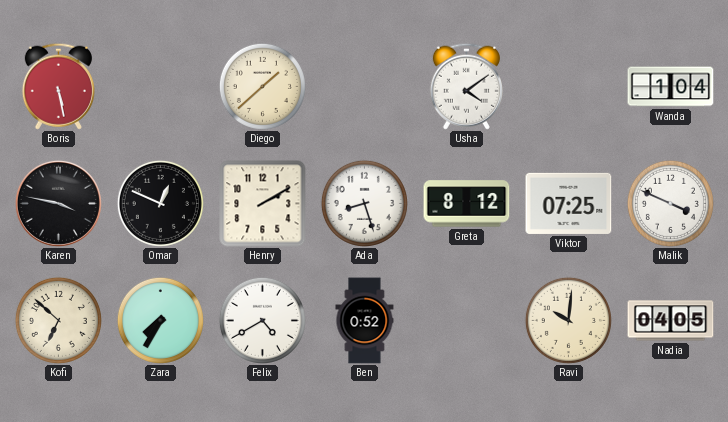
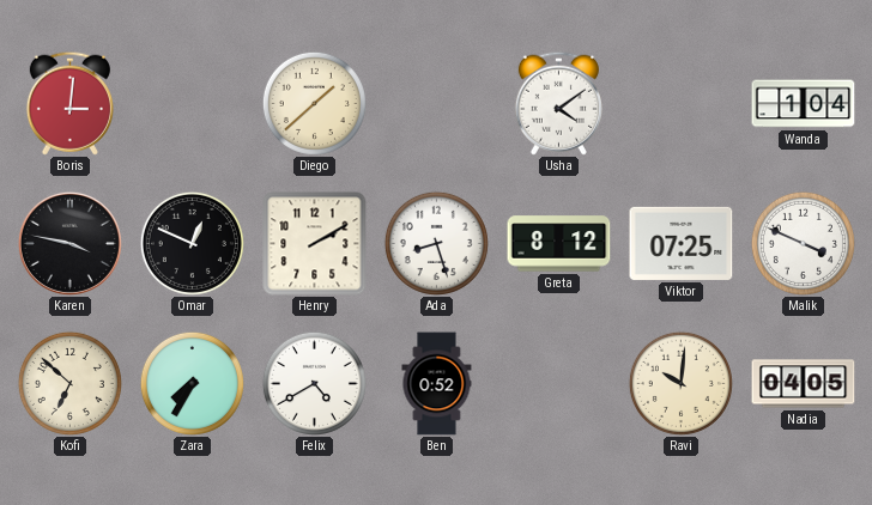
Boris: 5:28 -> 3:01
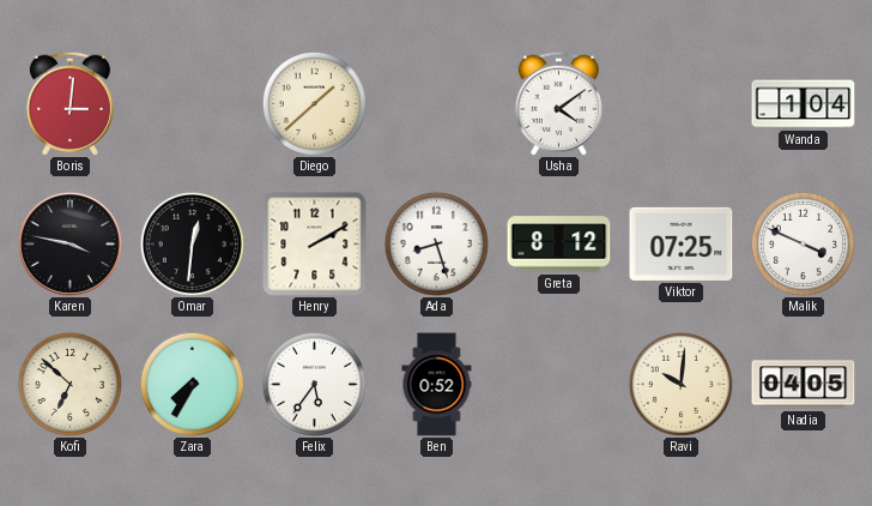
Omar: 12:49 -> 12:31
Felix: 4:40 -> 5:36
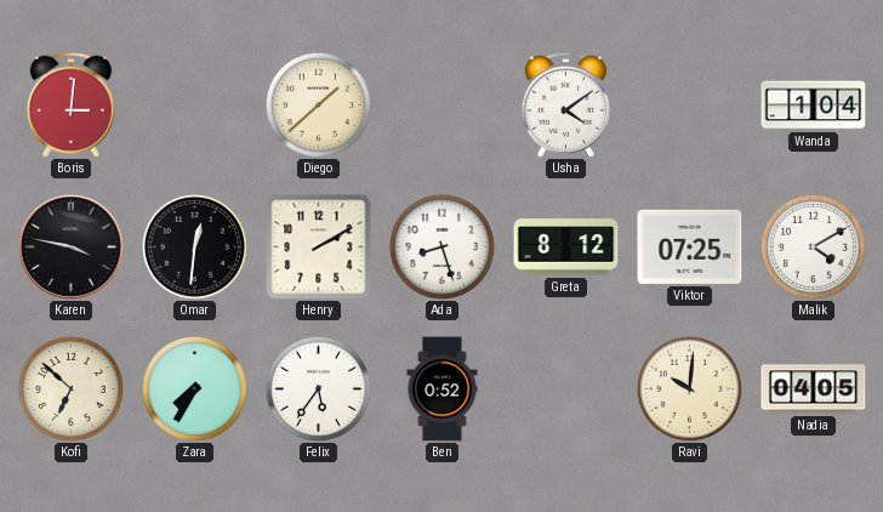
Malik: 3:49 -> 4:10
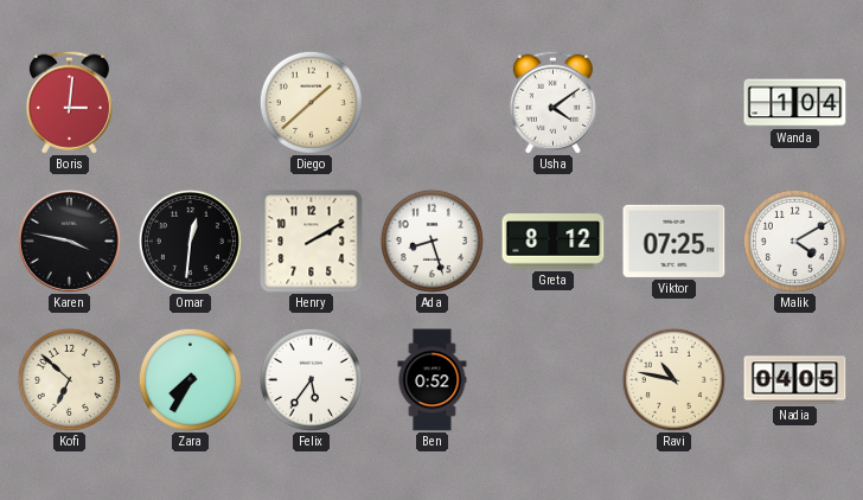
Ravi: 10:01 -> 10:47
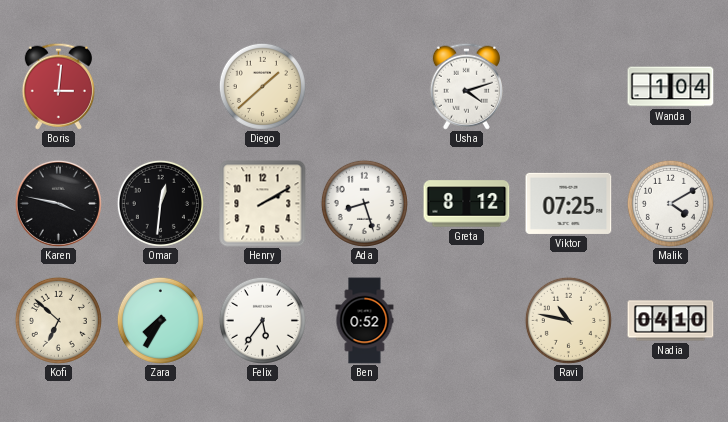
Usha: 4:09 -> 4:12
Nadia: 04:05 -> 04:10
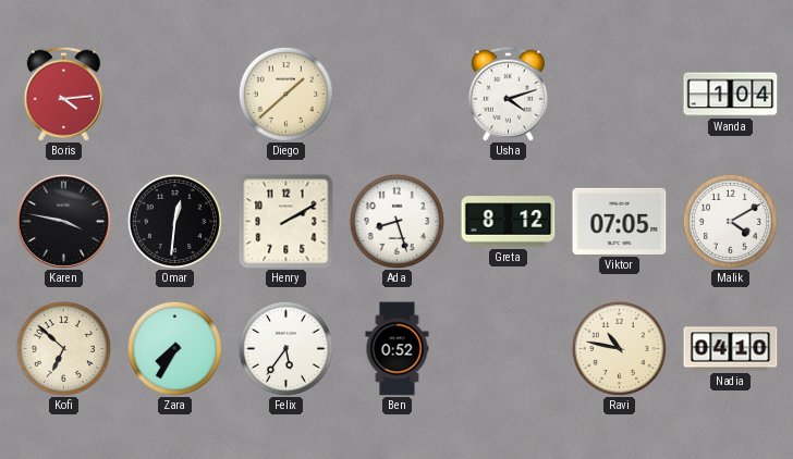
Boris: 3:01 -> 4:14
Viktor: 07:25 -> 07:05
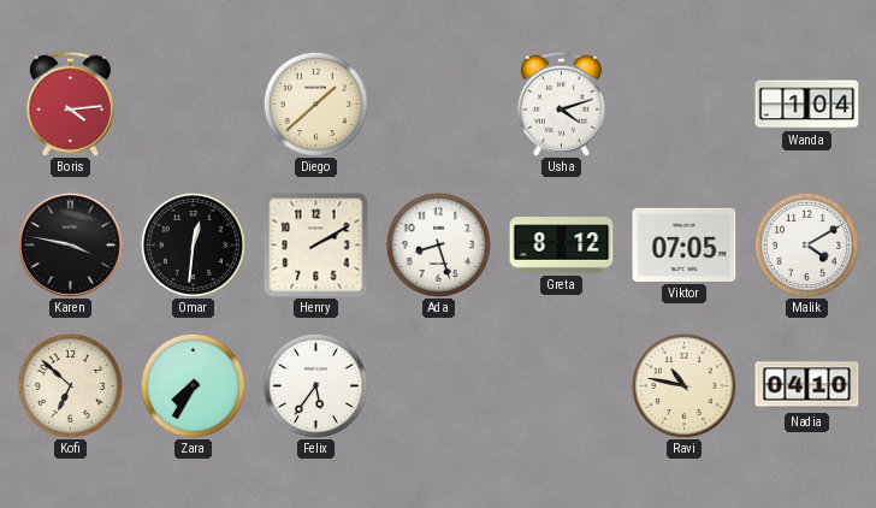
Ben: 0:52 -> none
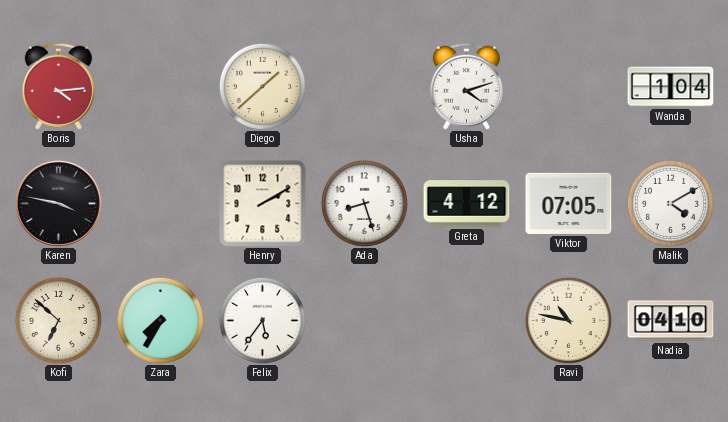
Omar: 12:31 -> none
Greta: 8:12 -> 4:12
